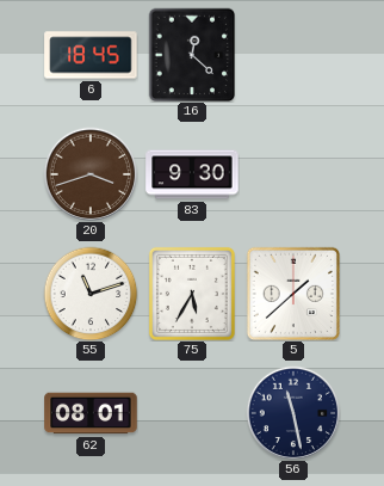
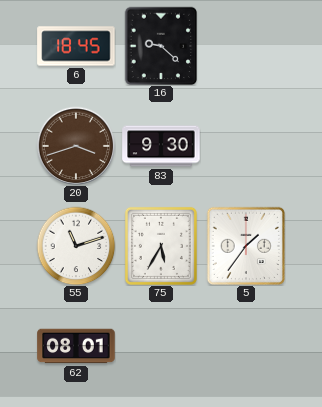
16: 12:22 -> 9:22
5: 1:38 -> 1:36
56: 11:28 -> none
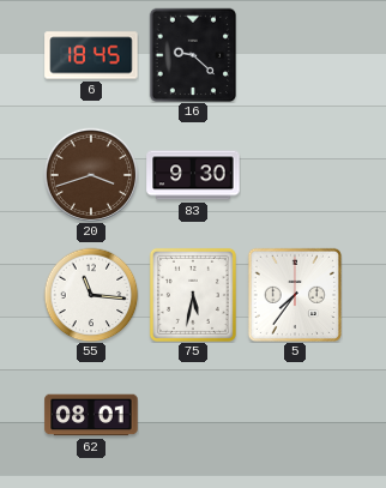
55: 11:12 -> 11:16
75: 5:35 -> 5:32
5: 1:36 -> 7:36
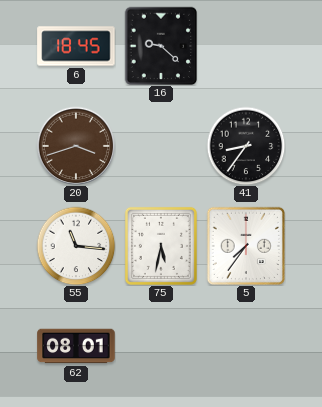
83: 9:30 -> none
41: none -> 8:36
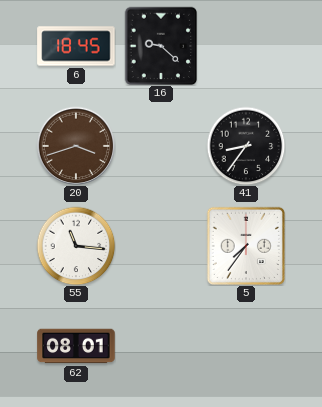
75: 5:32 -> none
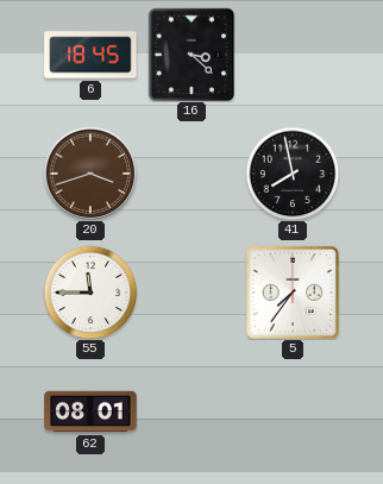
16: 9:22 -> 3:22
41: 8:36 -> 7:58
55: 11:16 -> 11:45
